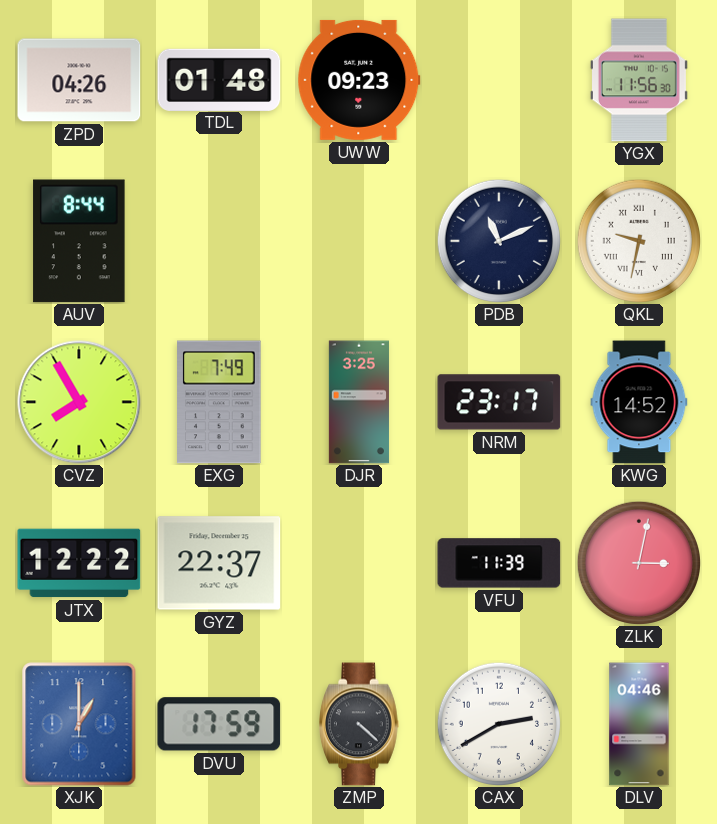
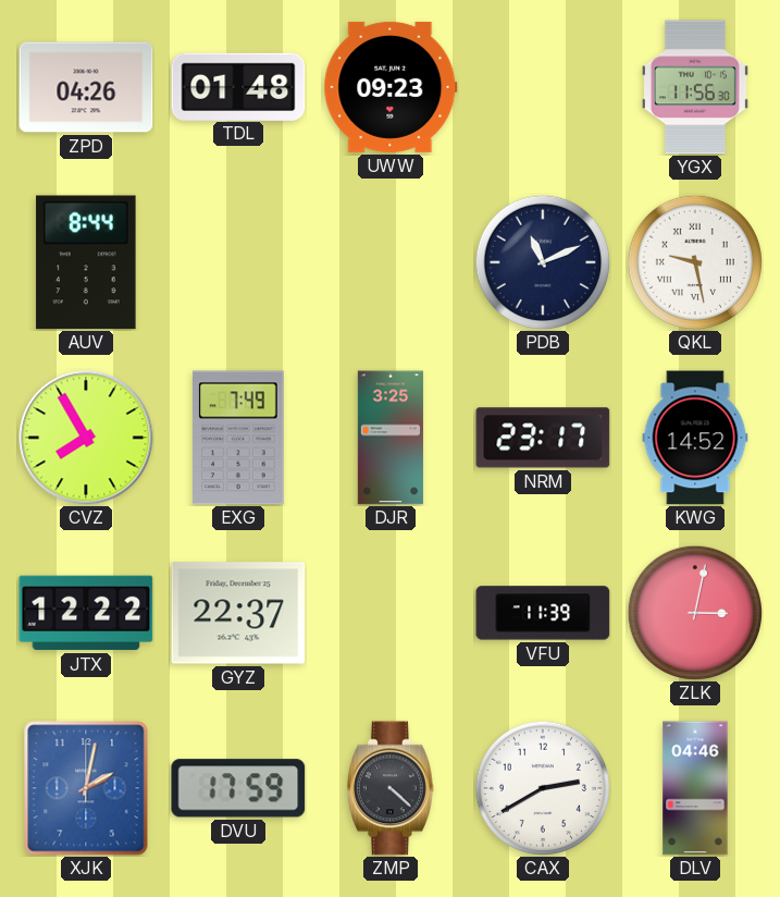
QKL: 9:32 -> 9:28
XJK: 1:00 -> 2:02
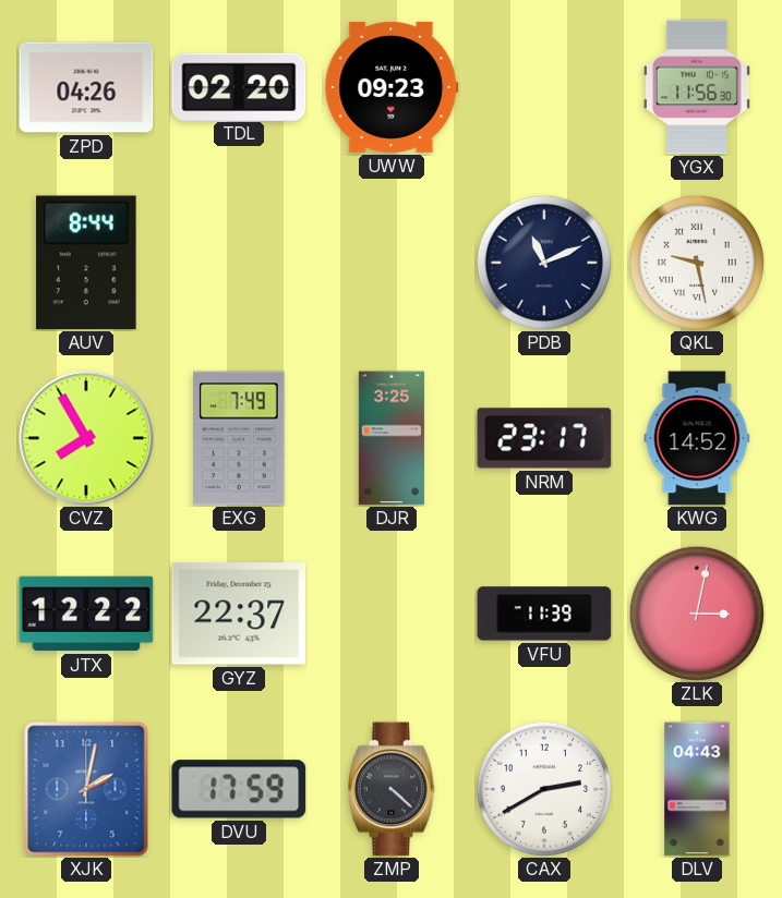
TDL: 01:48 -> 02:20
DLV: 04:46 -> 04:43
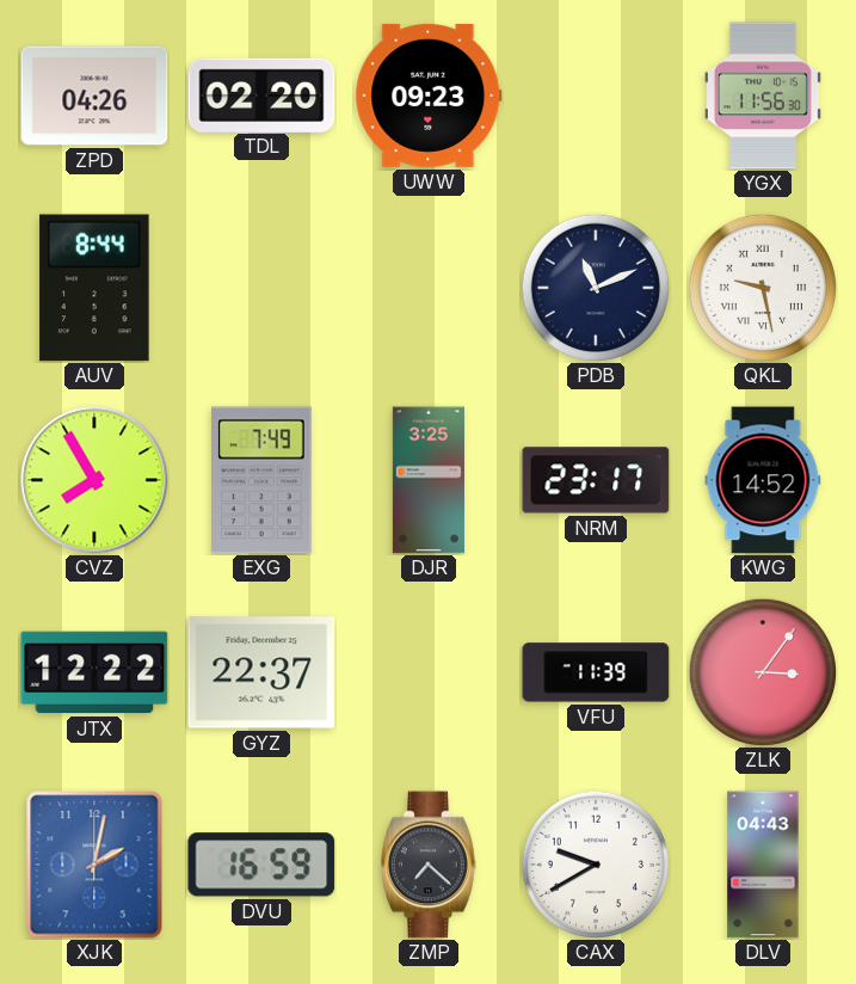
ZLK: 3:02 -> 3:06
DVU: 17:59 -> 16:59
ZMP: 4:22 -> 7:22
CAX: 2:40 -> 9:40
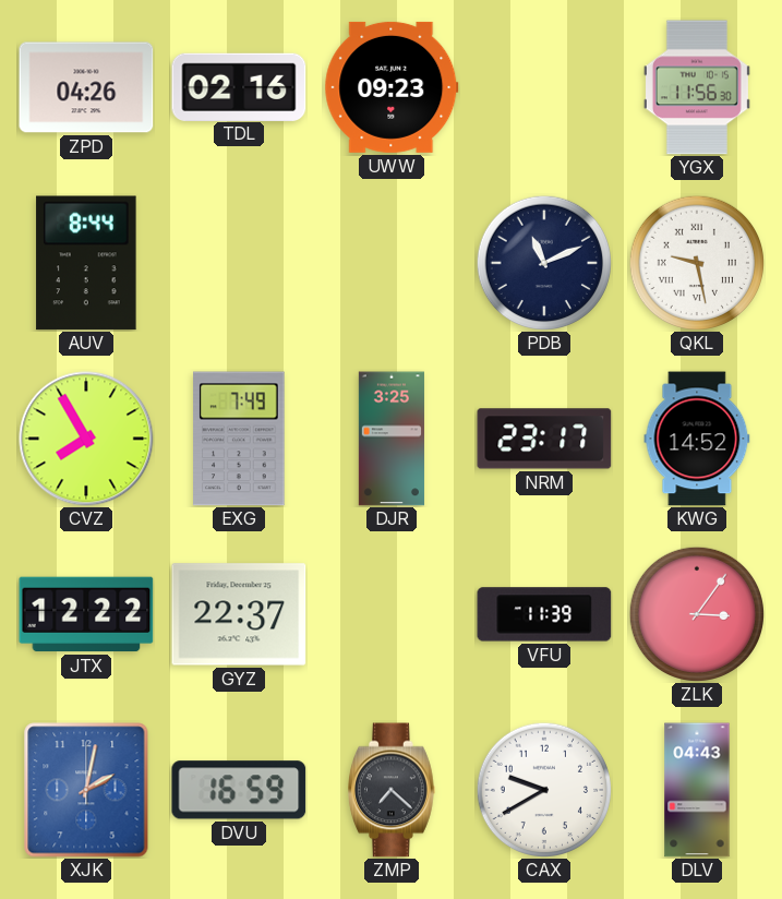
TDL: 02:20 -> 02:16
